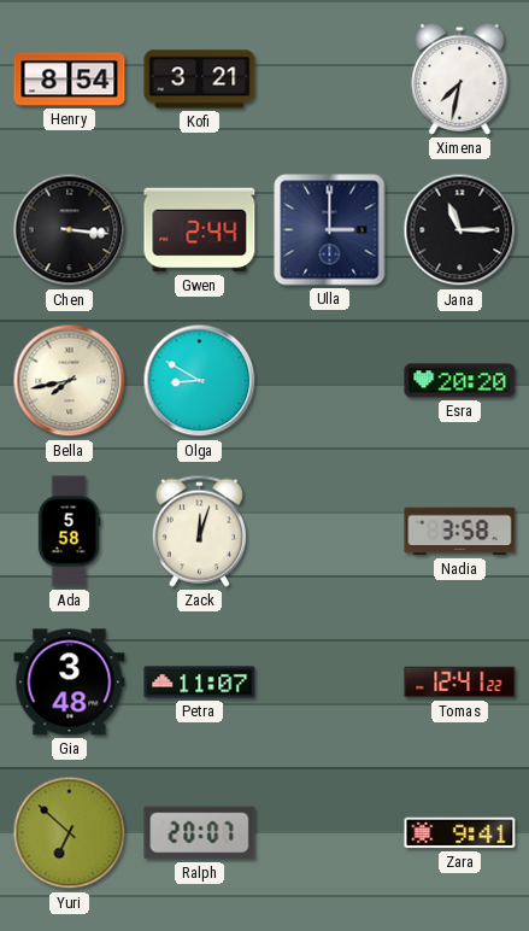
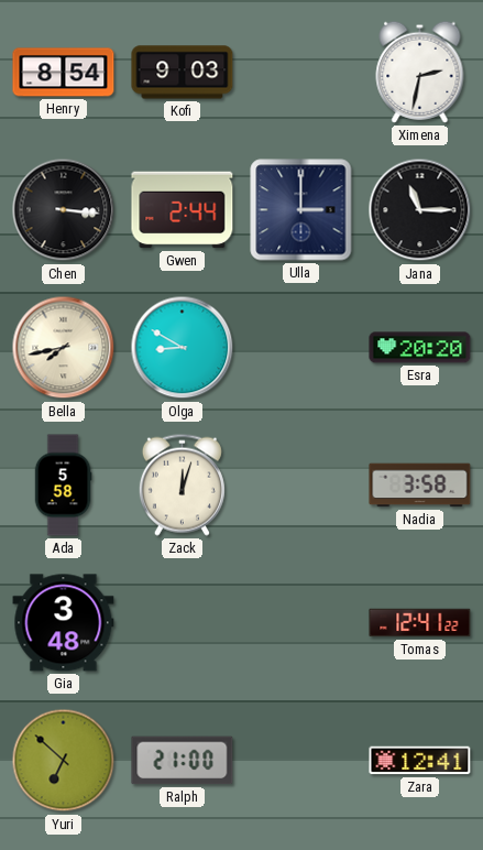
Kofi: 3:21 -> 9:03
Ximena: 7:32 -> 2:32
Petra: 11:07 -> none
Ralph: 20:07 -> 21:00
Zara: 9:41 -> 12:41
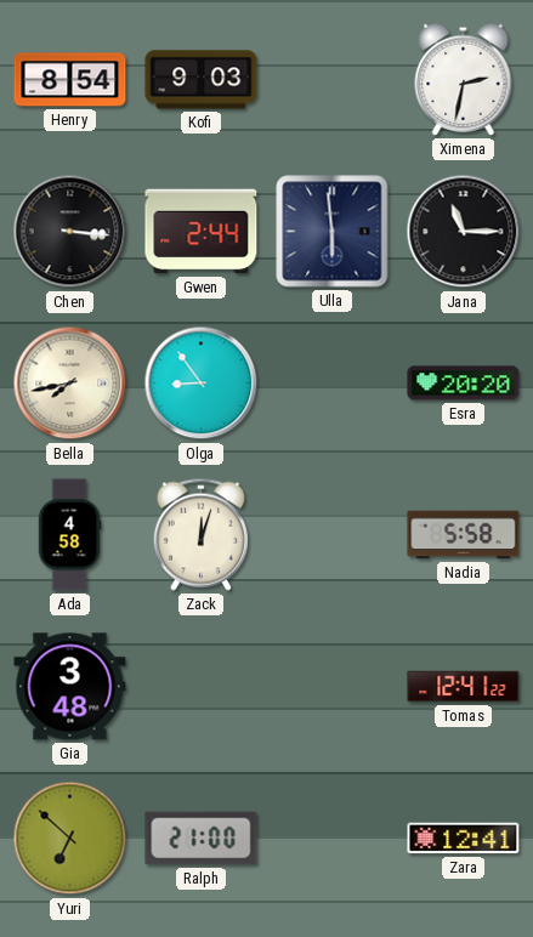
Ulla: 3:00 -> 5:59
Olga: 8:50 -> 8:54
Ada: 5:58 -> 4:58
Nadia: 3:58 -> 5:58
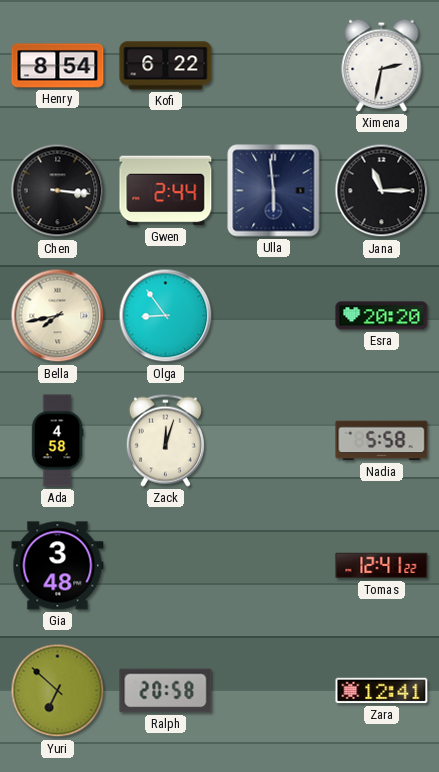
Kofi: 9:03 -> 6:22
Ralph: 21:00 -> 20:58
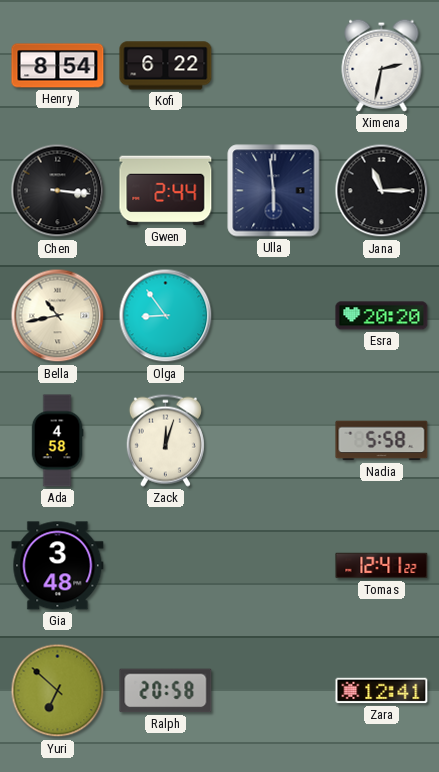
Bella: 7:43 -> 10:43
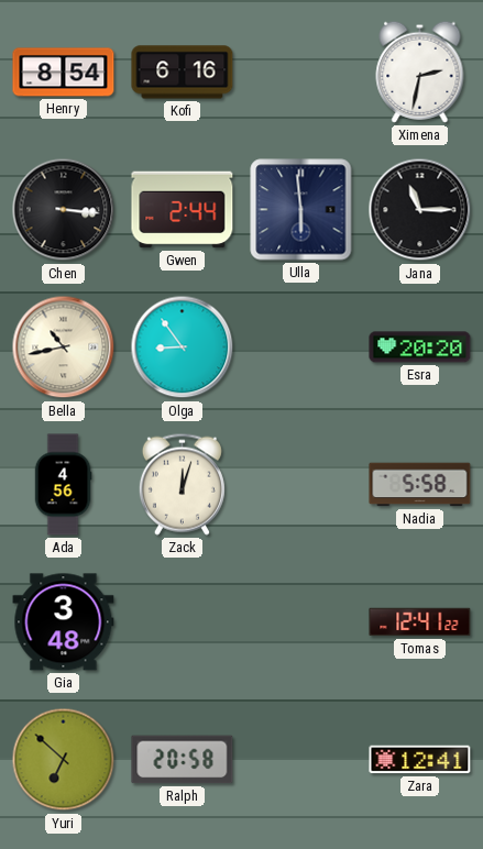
Kofi: 6:22 -> 6:16
Ada: 4:58 -> 4:56
